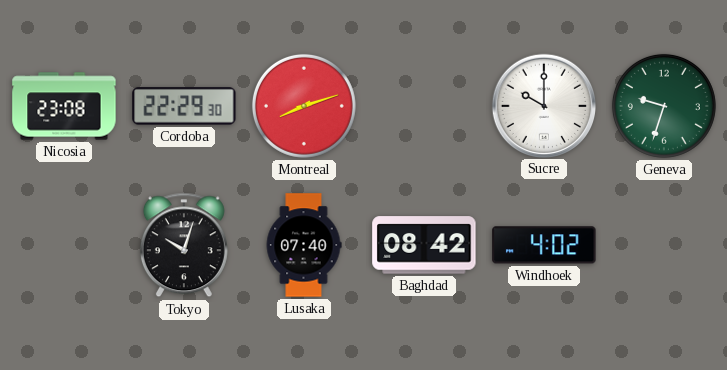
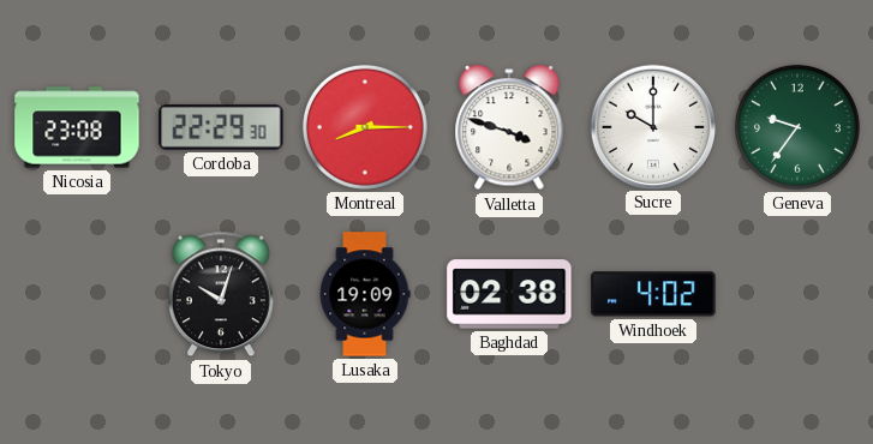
Montreal: 8:12 -> 8:15
Valletta: none -> 3:48
Geneva: 9:33 -> 9:36
Lusaka: 07:40 -> 19:09
Baghdad: 08:42 -> 02:38
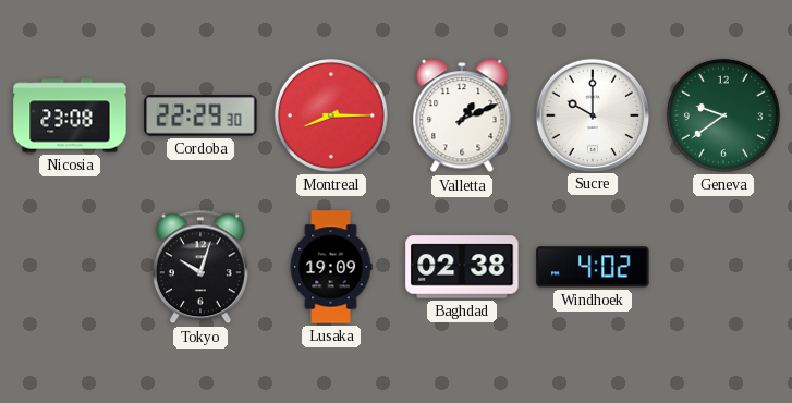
Valletta: 3:48 -> 1:11
Geneva: 9:36 -> 9:39
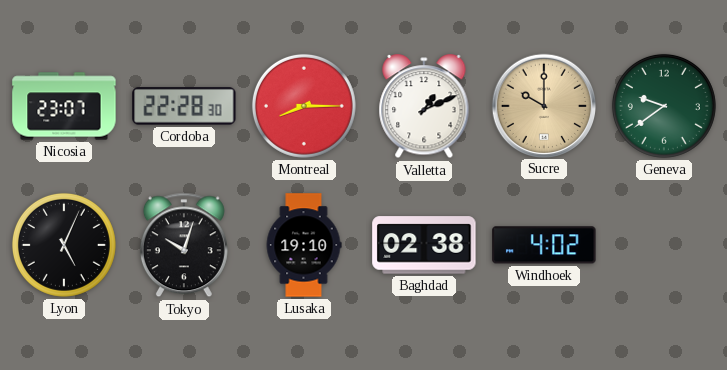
Nicosia: 23:08 -> 23:07
Cordoba: 22:29 -> 22:28
Sucre dial: white -> champagne
Lyon: none -> 5:04
Lusaka: 19:09 -> 19:10
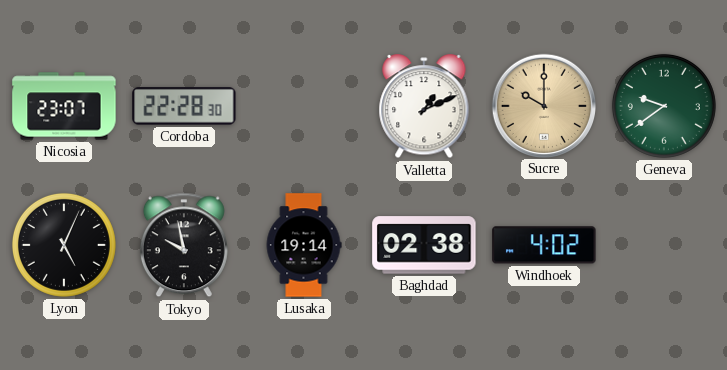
Montreal: 8:15 -> none
Tokyo: 10:03 -> 9:58
Lusaka: 19:10 -> 19:14
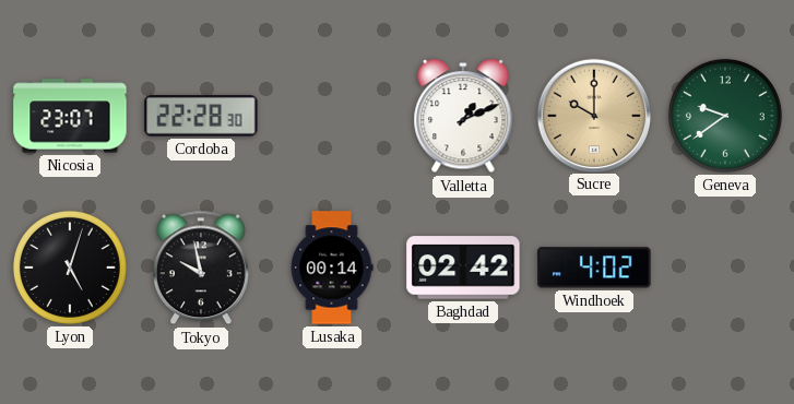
Lyon: 5:04 -> 5:03
Lusaka: 19:14 -> 00:14
Baghdad: 02:38 -> 02:42
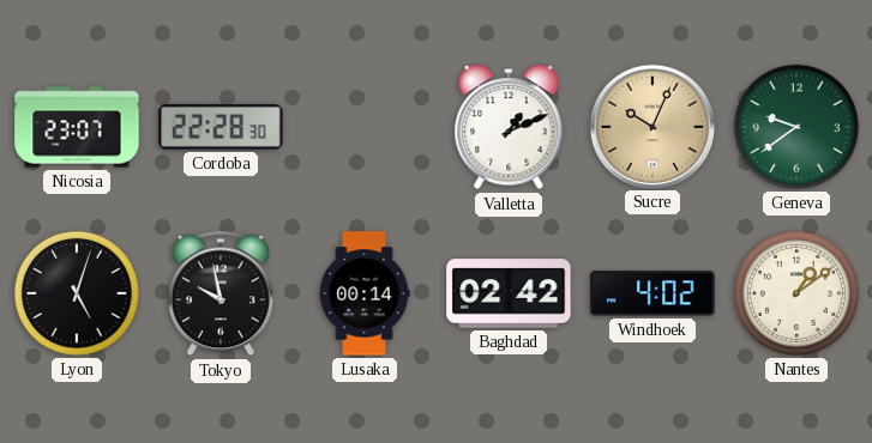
Sucre: 10:00 -> 10:04
Nantes: none -> 1:09
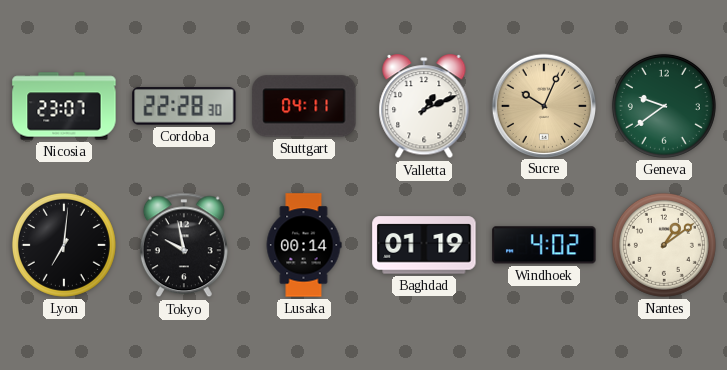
Stuttgart: none -> 04:11
Lyon: 5:03 -> 7:01
Baghdad: 02:42 -> 01:19
